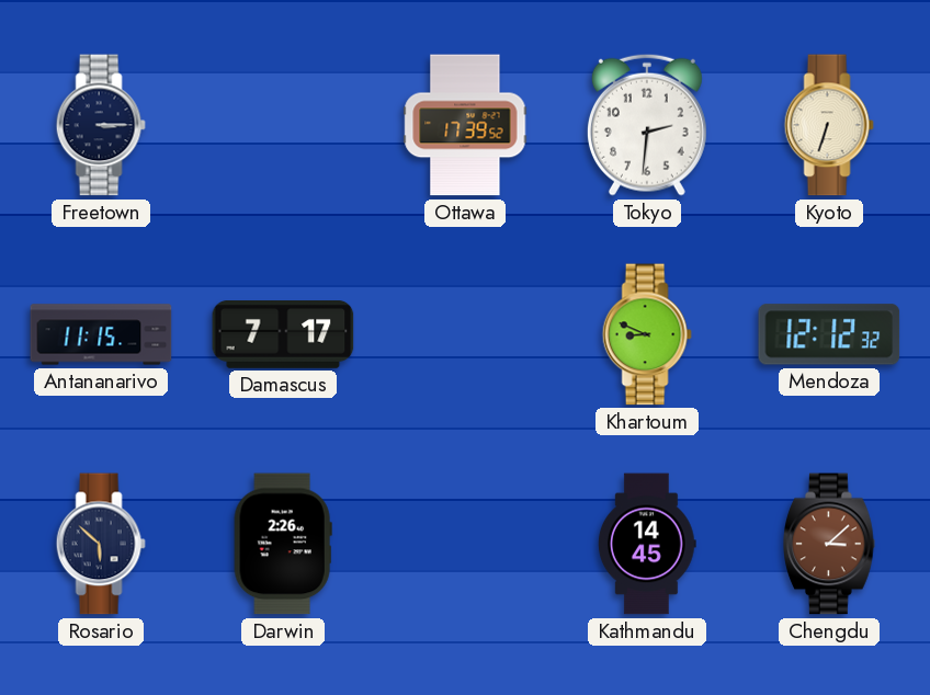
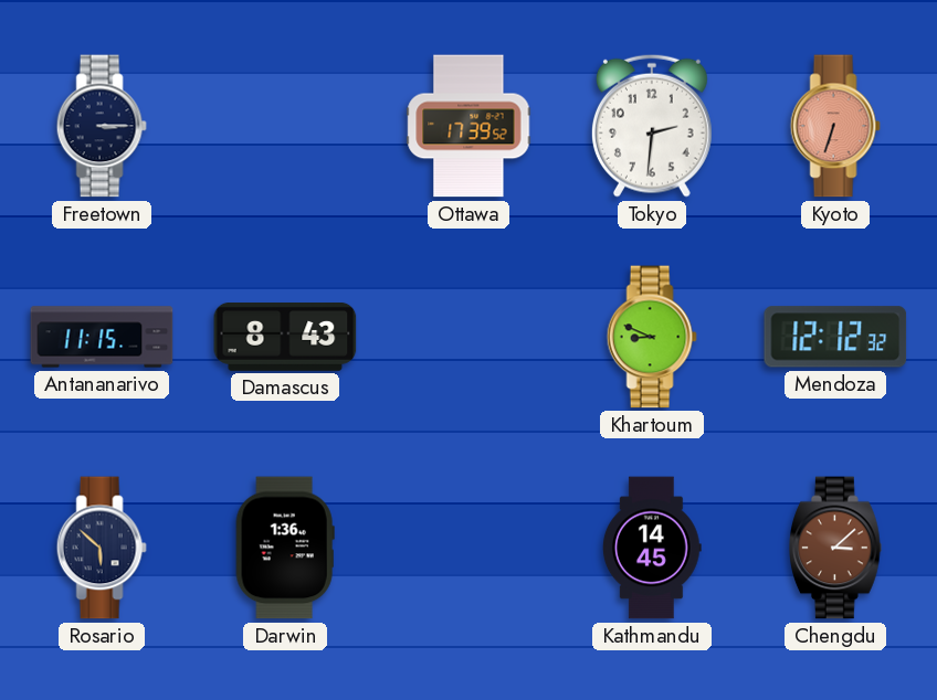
Kyoto dial: cream -> salmon
Damascus: 7:17 -> 8:43
Darwin: 2:26 -> 1:36
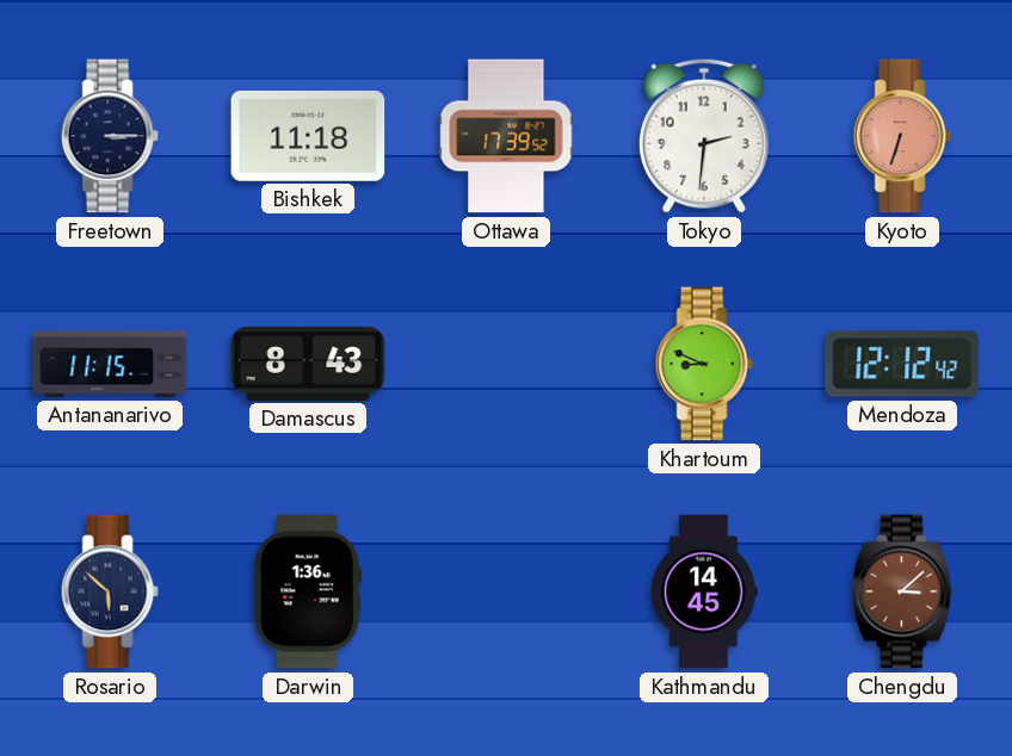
Bishkek: none -> 11:18
Mendoza: 12:12:32 -> 12:12:42
